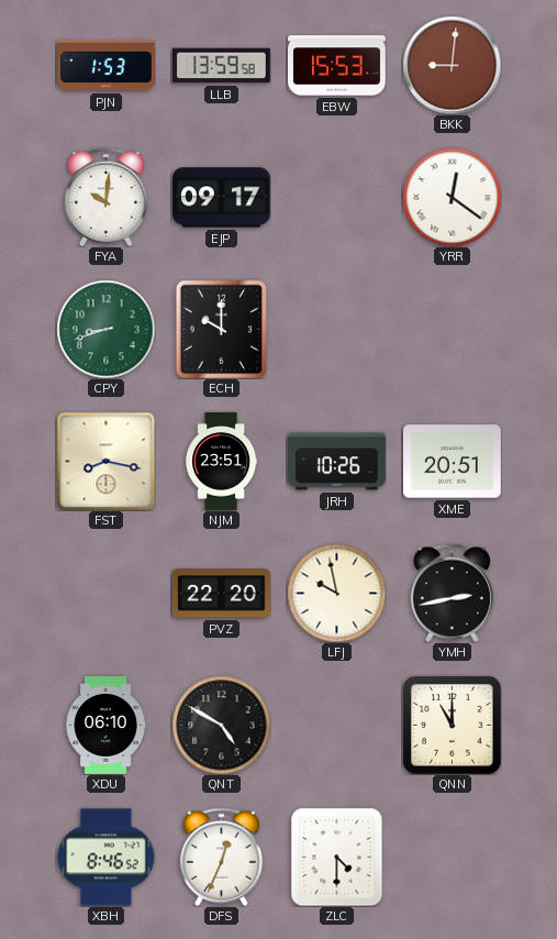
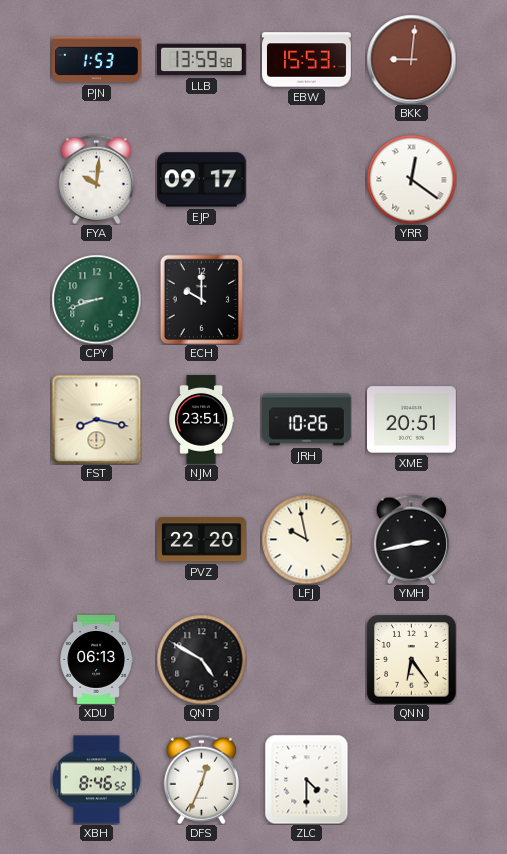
XDU: 06:10 -> 06:13
QNN: 11:00 -> 6:24
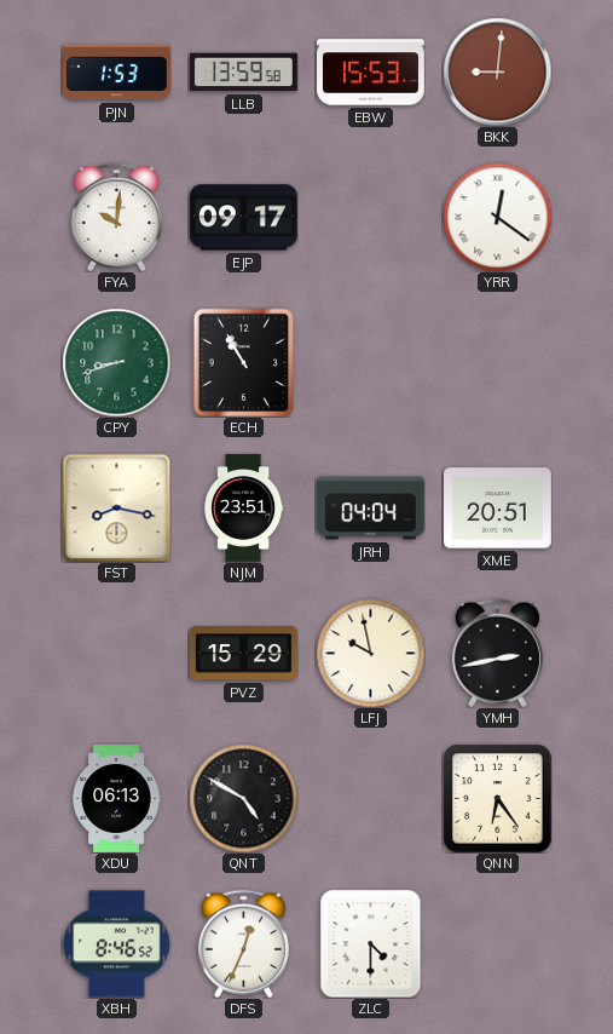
ECH: 10:00 -> 10:55
JRH: 10:26 -> 04:04
PVZ: 22:20 -> 15:29
